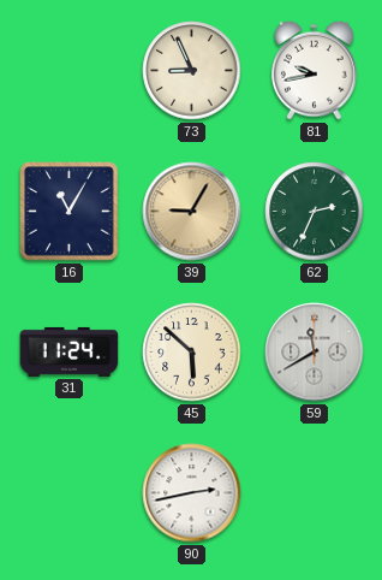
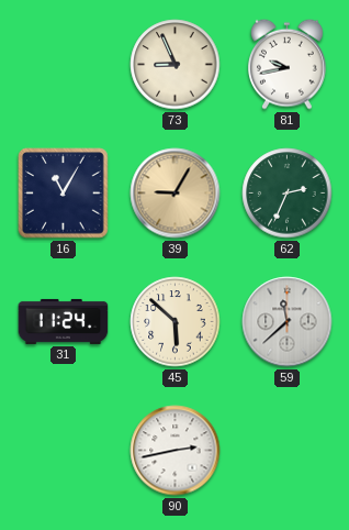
59: 11:40 -> 11:38
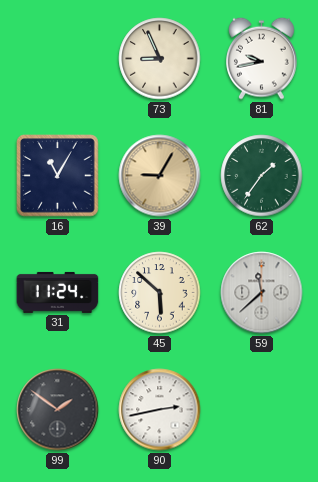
62: 2:34 -> 1:36
99: none -> 1:51
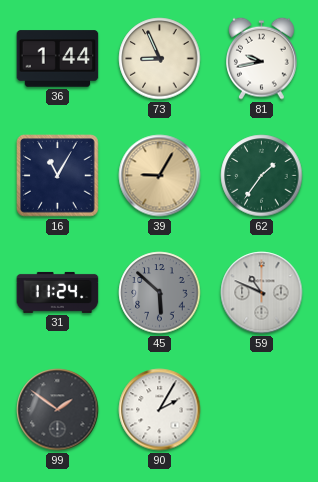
36: none -> 1:44
45 dial: cream -> grey
59: 11:38 -> 10:49
90: 2:43 -> 2:05
